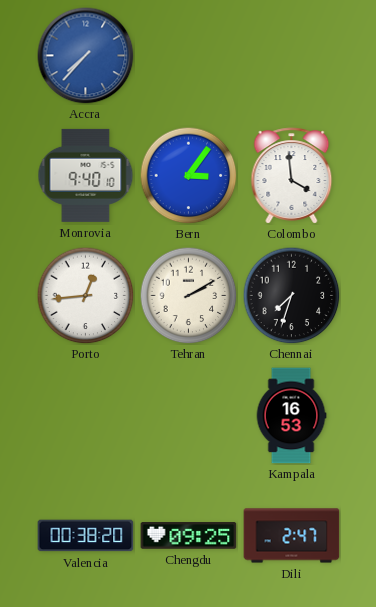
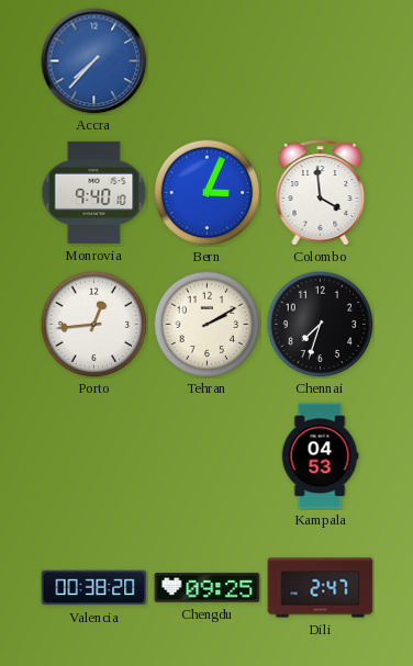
Bern: 3:06 -> 3:04
Kampala: 16:53 -> 04:53
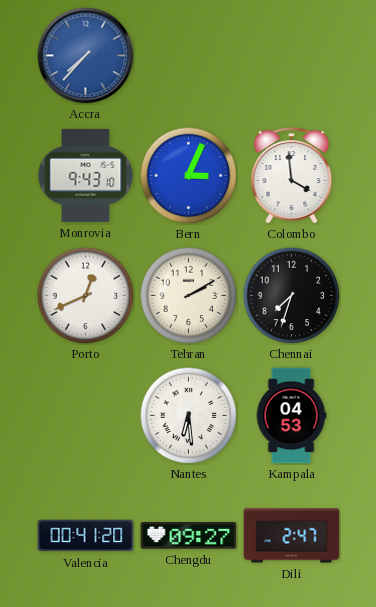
Monrovia: 9:40 -> 9:43
Porto: 12:44 -> 12:41
Nantes: none -> 6:29
Valencia: 00:38 -> 00:41
Chengdu: 09:25 -> 09:27
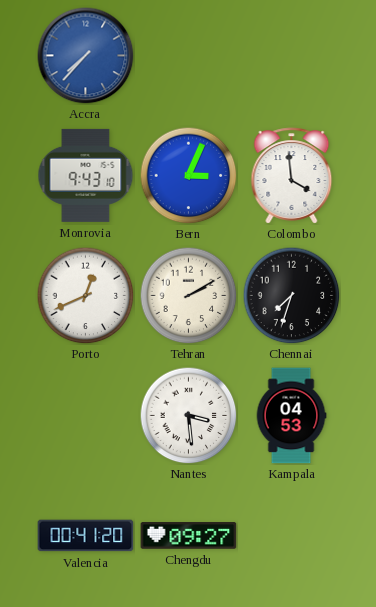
Nantes: 6:29 -> 3:29
Dili: 2:47 -> none
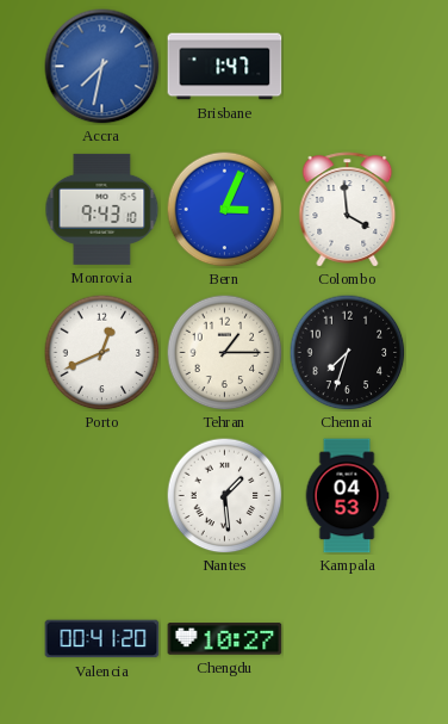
Accra: 7:37 -> 7:32
Brisbane: none -> 1:47
Tehran: 2:10 -> 1:15
Nantes: 3:29 -> 1:29
Chengdu: 09:27 -> 10:27
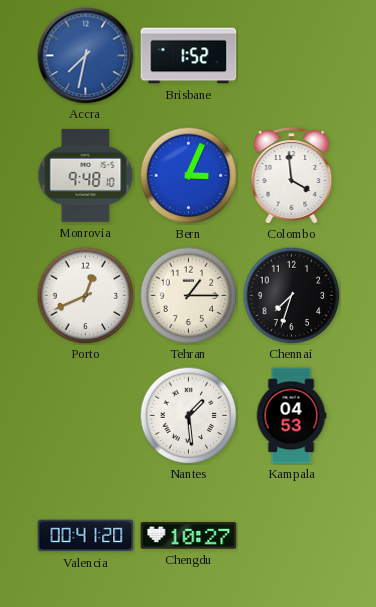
Brisbane: 1:47 -> 1:52
Monrovia: 9:43 -> 9:48
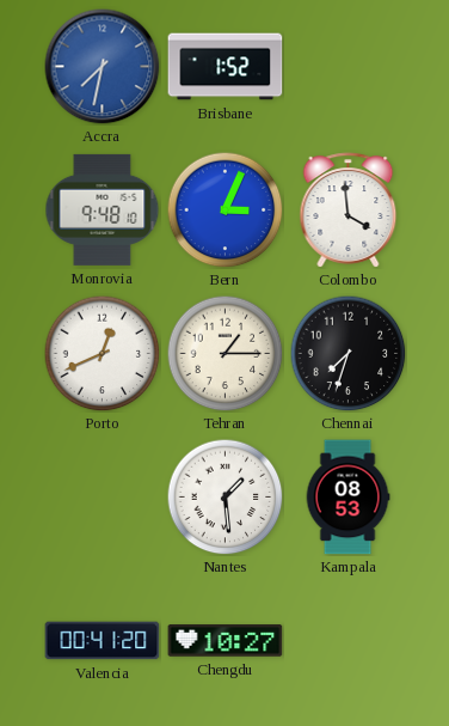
Kampala: 04:53 -> 08:53
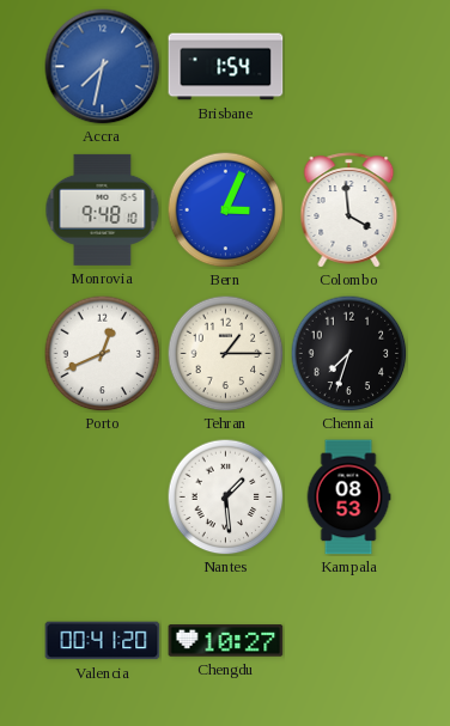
Brisbane: 1:52 -> 1:54
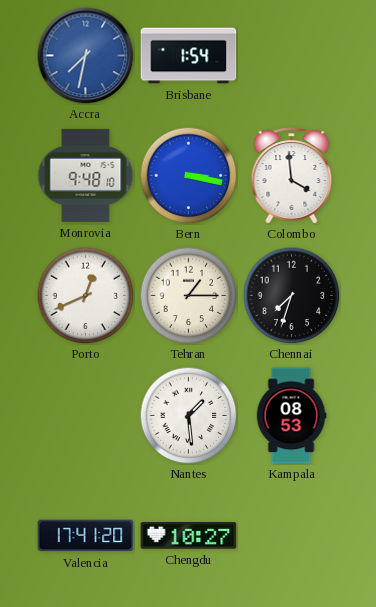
Bern: 3:04 -> 3:17
Valencia: 00:41 -> 17:41
